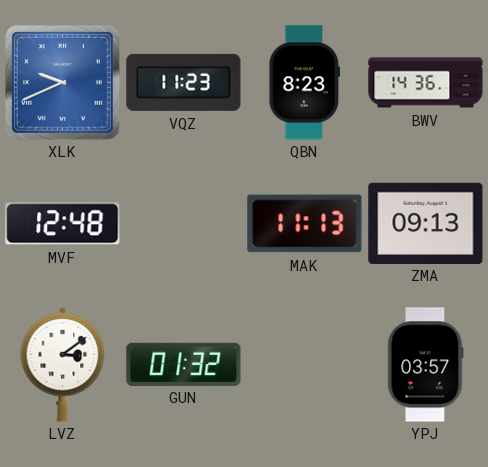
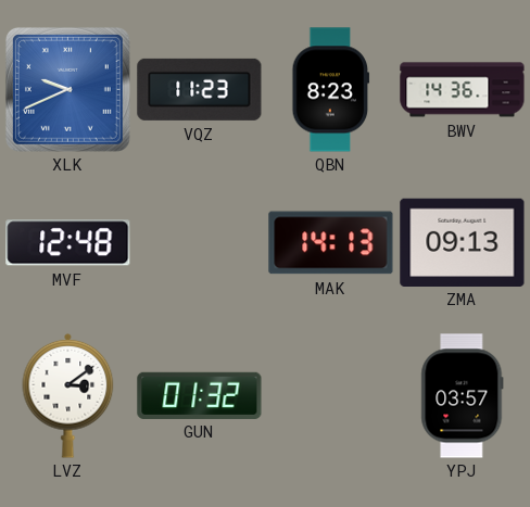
MAK: 11:13 -> 14:13
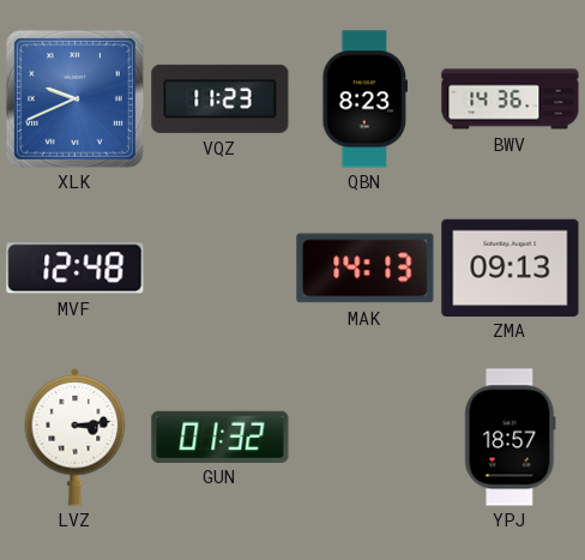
LVZ: 3:09 -> 3:14
YPJ: 03:57 -> 18:57
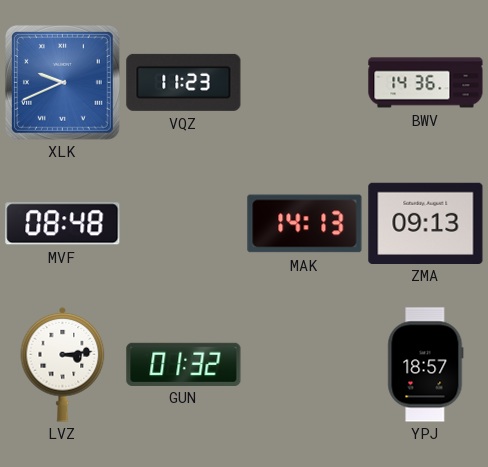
QBN: 8:23 -> none
MVF: 12:48 -> 08:48
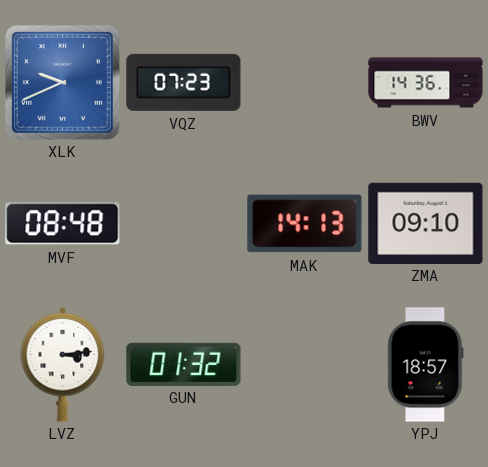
VQZ: 11:23 -> 07:23
ZMA: 09:13 -> 09:10
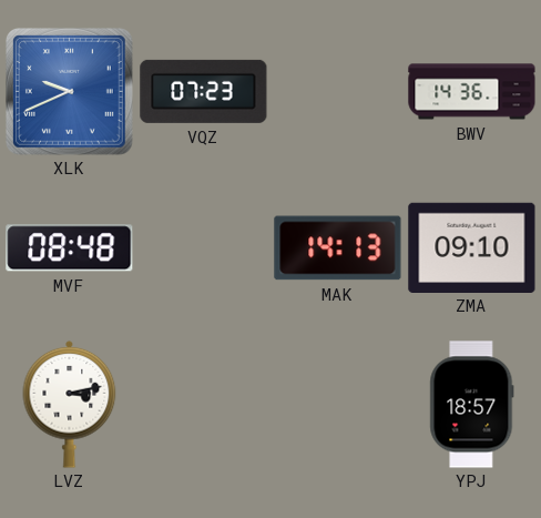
LVZ: 3:14 -> 3:13
GUN: 01:32 -> none
